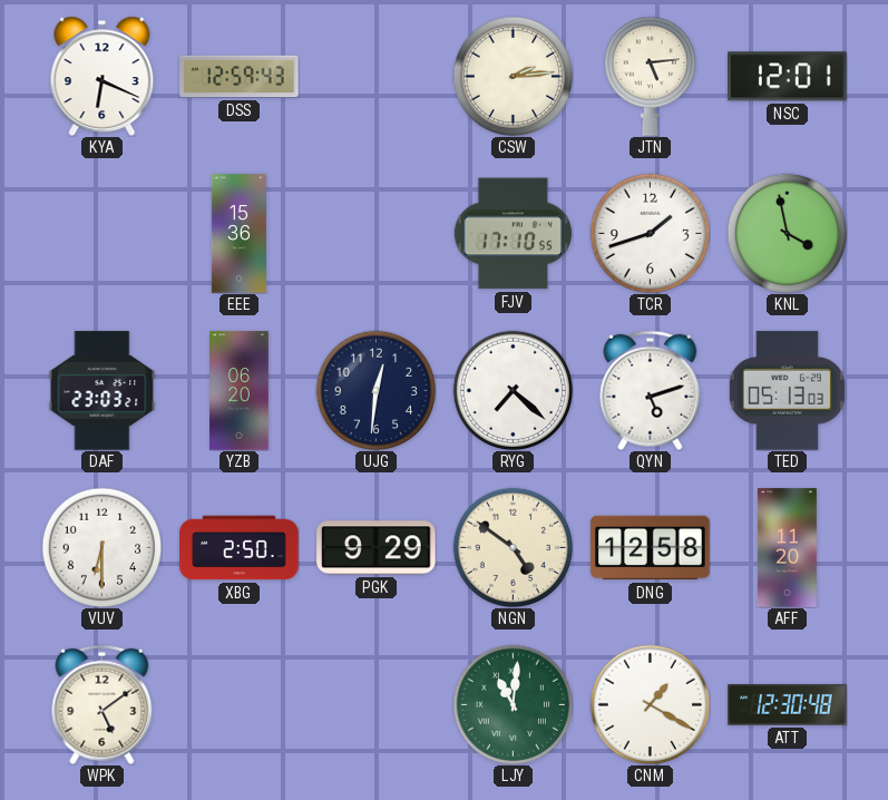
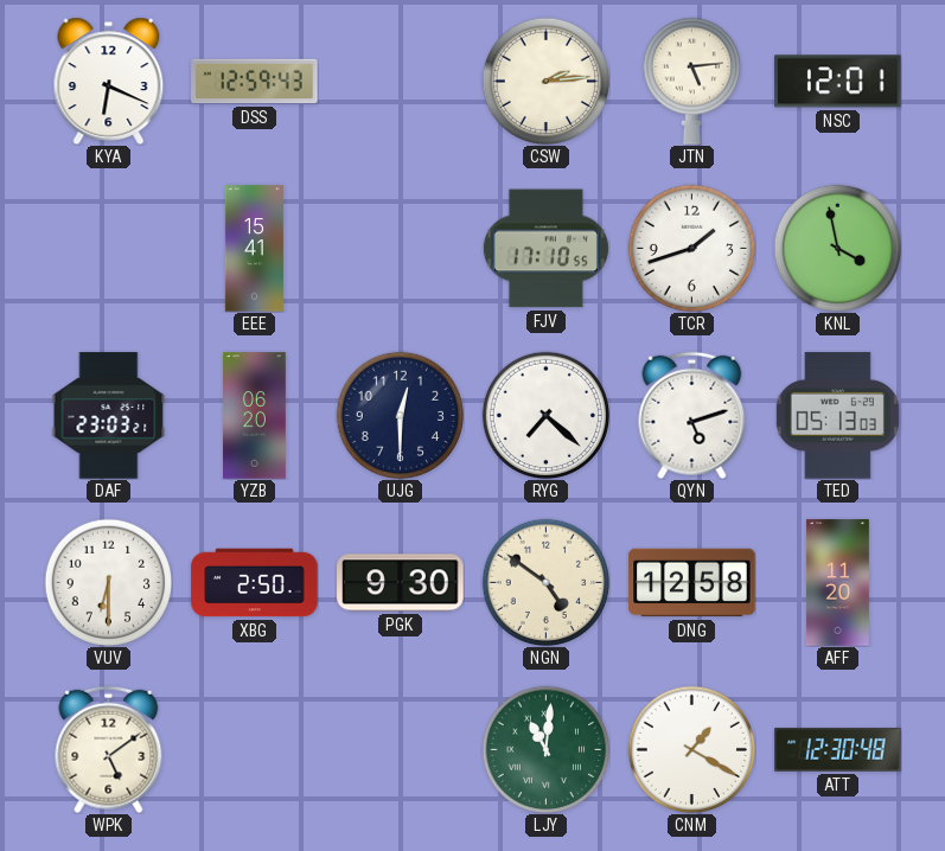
EEE: 15:36 -> 15:41
UJG: 12:31 -> 12:30
PGK: 9:29 -> 9:30
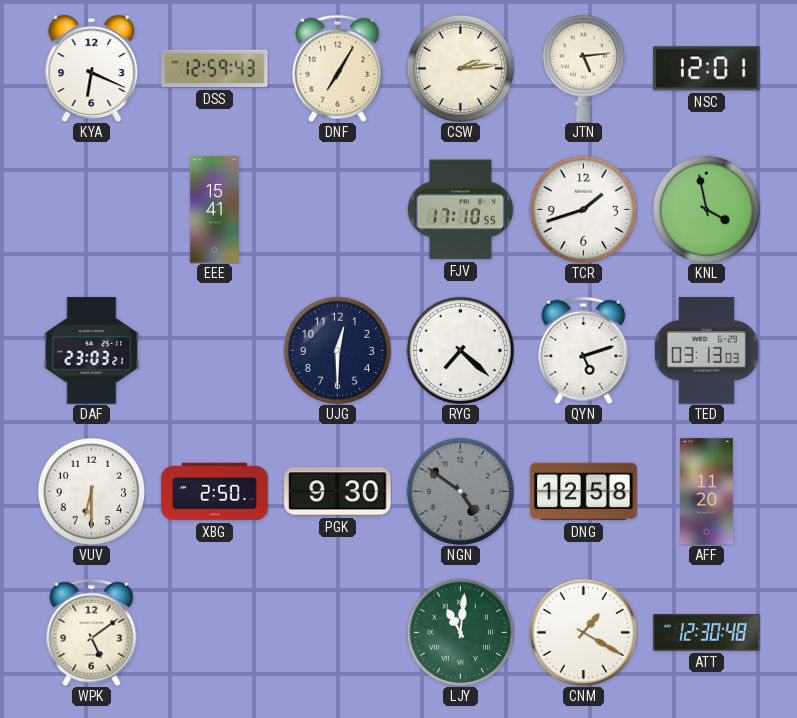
DNF: none -> 7:05
YZB: 06:20 -> none
TED: 05:13 -> 03:13
NGN dial: cream -> grey
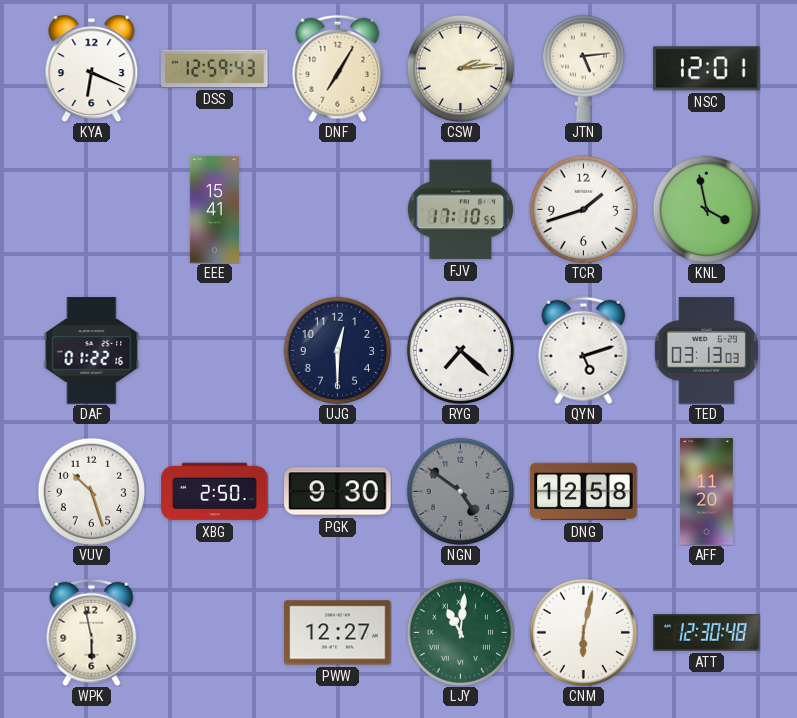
DAF: 23:03 -> 01:22
VUV: 6:30 -> 10:27
WPK: 5:09 -> 5:58
PWW: none -> 12:27
CNM: 1:20 -> 6:02
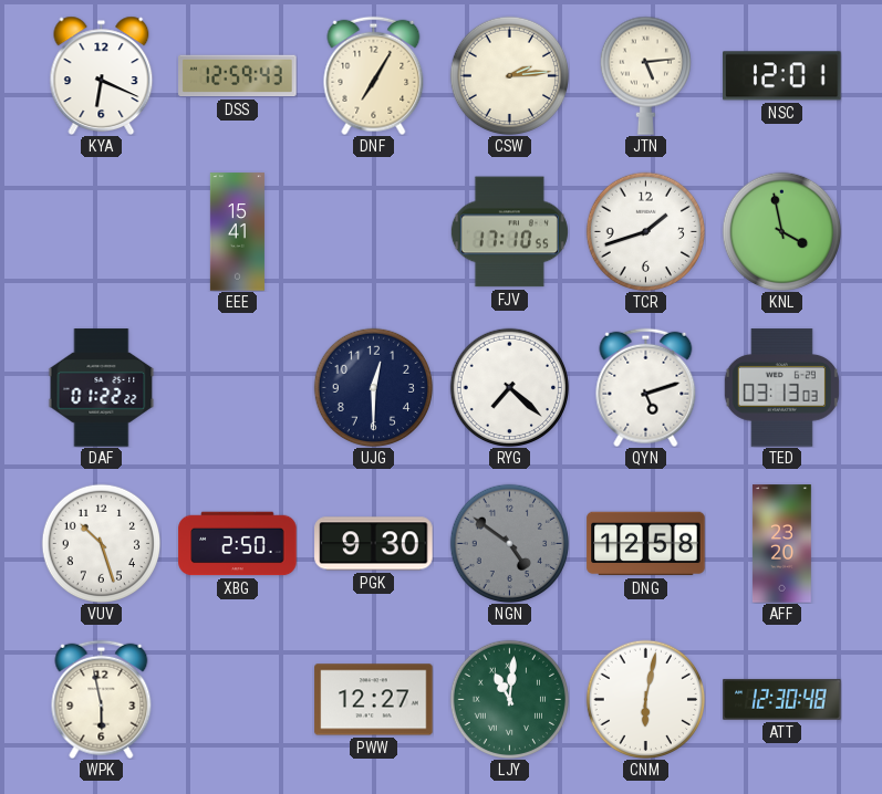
DAF: 01:22:16 -> 01:22:22
AFF: 11:20 -> 23:20
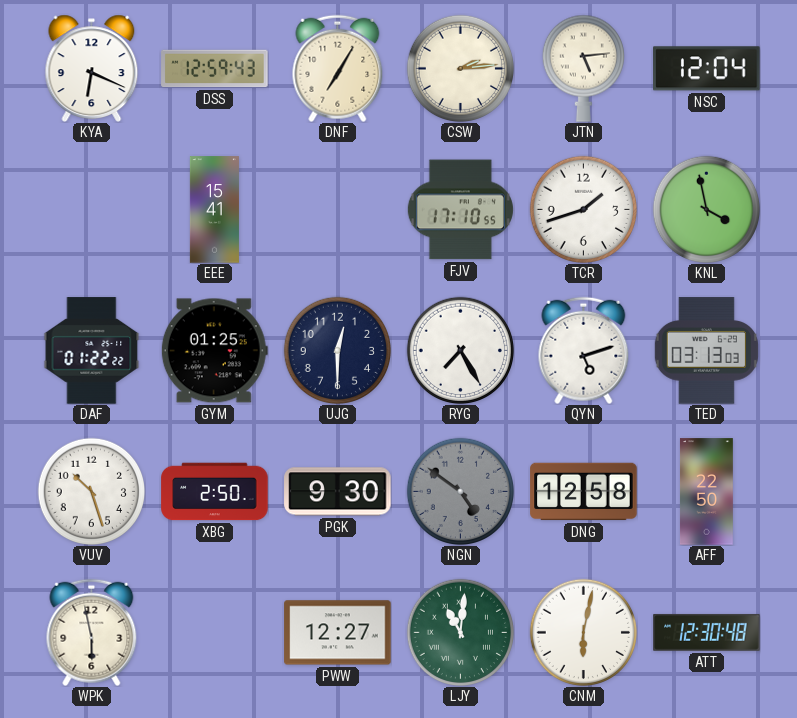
NSC: 12:01 -> 12:04
GYM: none -> 01:25
RYG: 7:22 -> 7:25
AFF: 23:20 -> 22:50
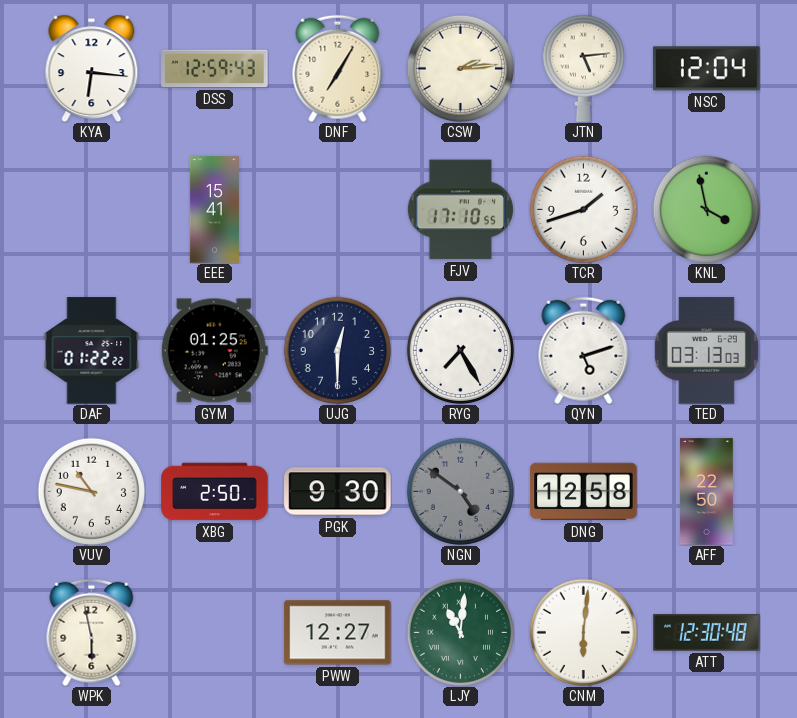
KYA: 6:19 -> 6:16
VUV: 10:27 -> 10:47
CNM: 6:02 -> 6:01
